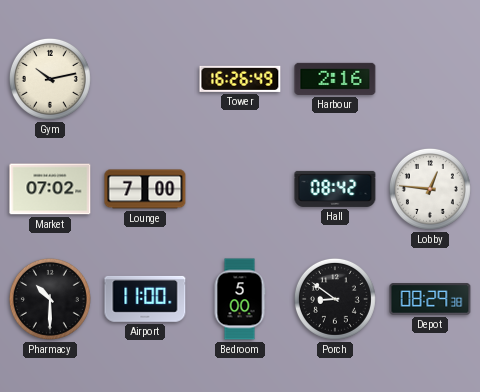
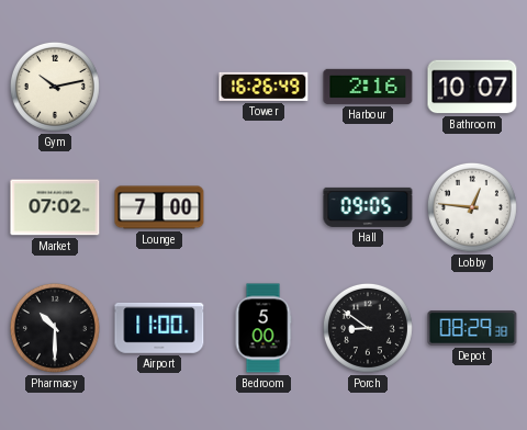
Bathroom: none -> 10:07
Hall: 08:42 -> 09:05
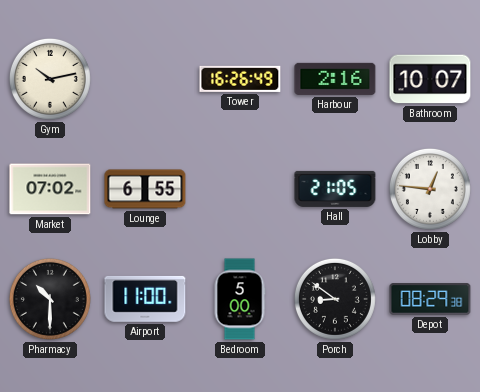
Lounge: 7:00 -> 6:55
Hall: 09:05 -> 21:05
